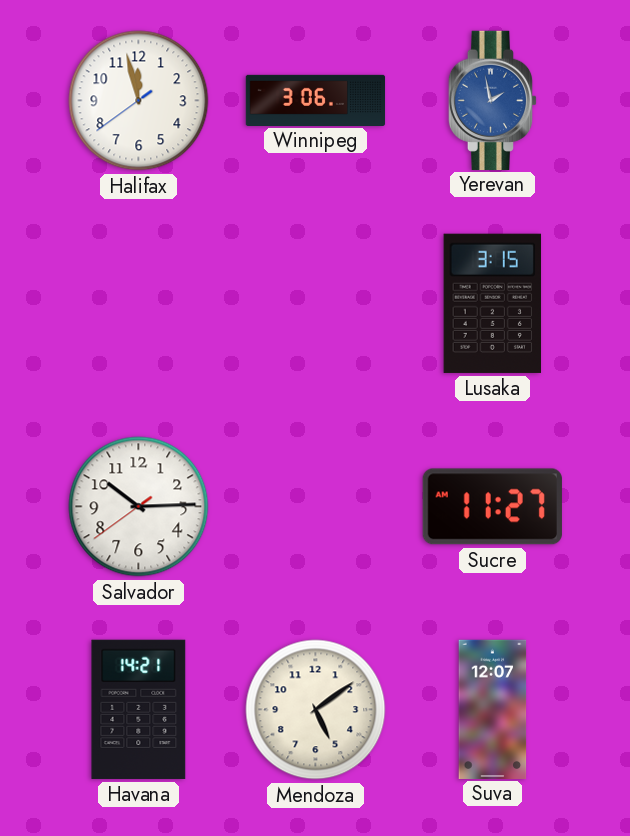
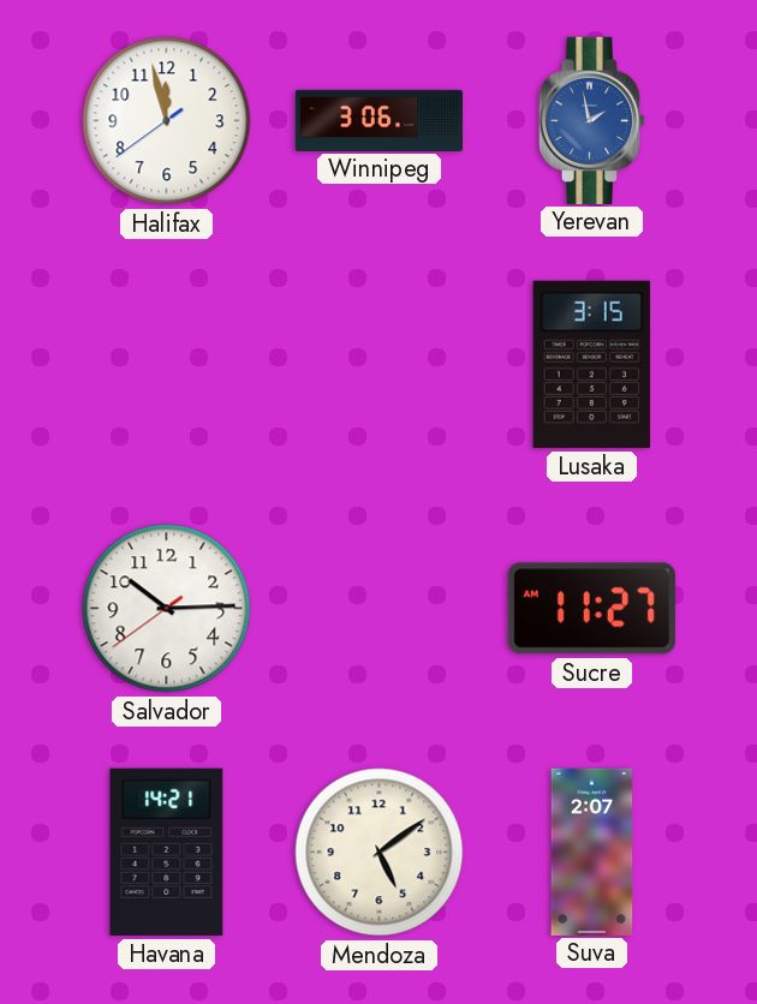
Suva: 12:07 -> 2:07
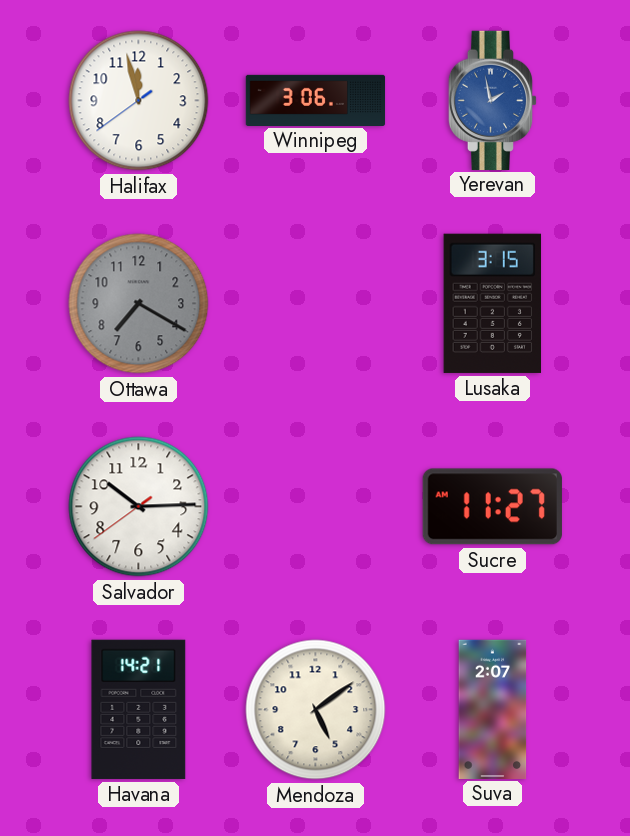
Ottawa: none -> 7:20
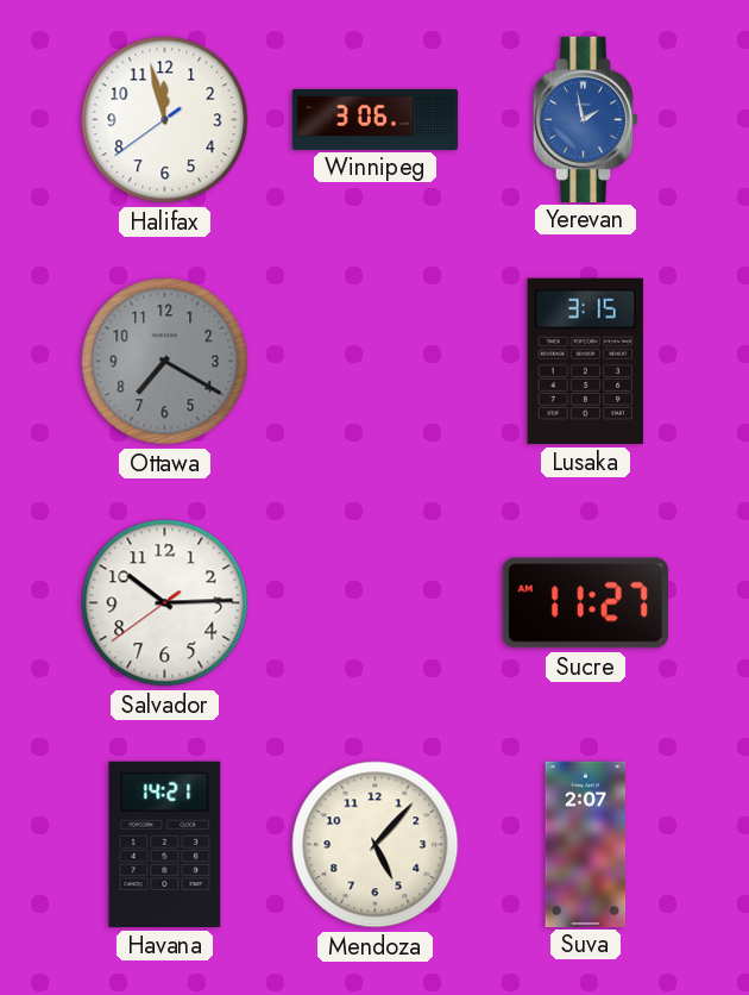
Mendoza: 5:09 -> 5:07
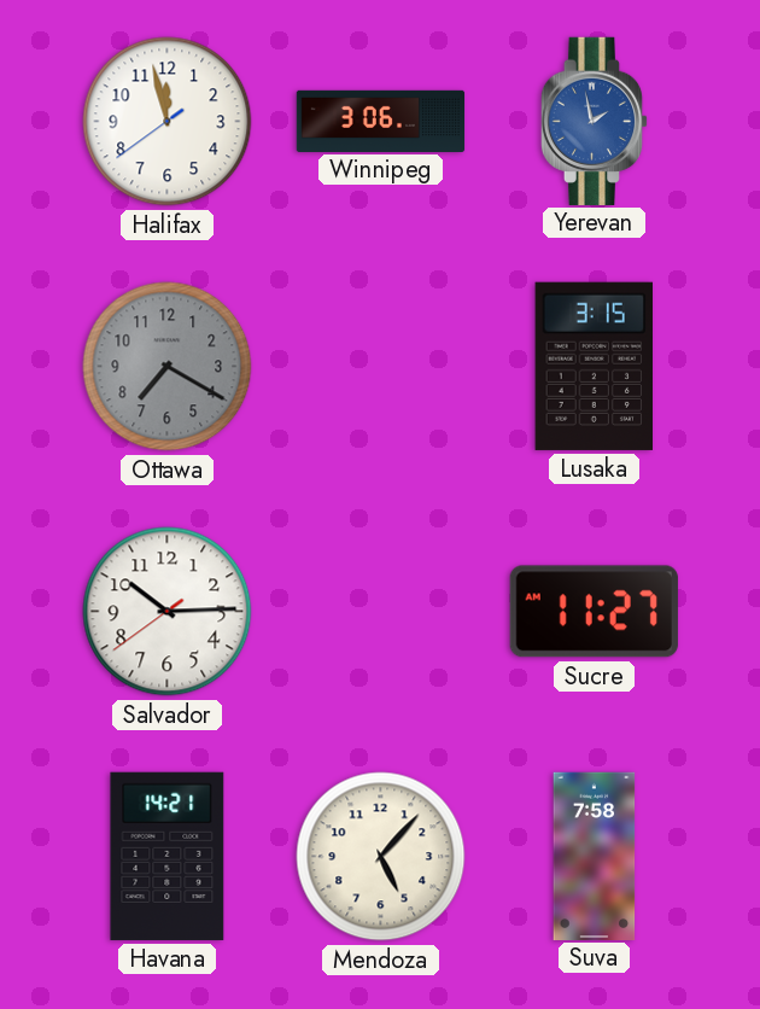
Suva: 2:07 -> 7:58
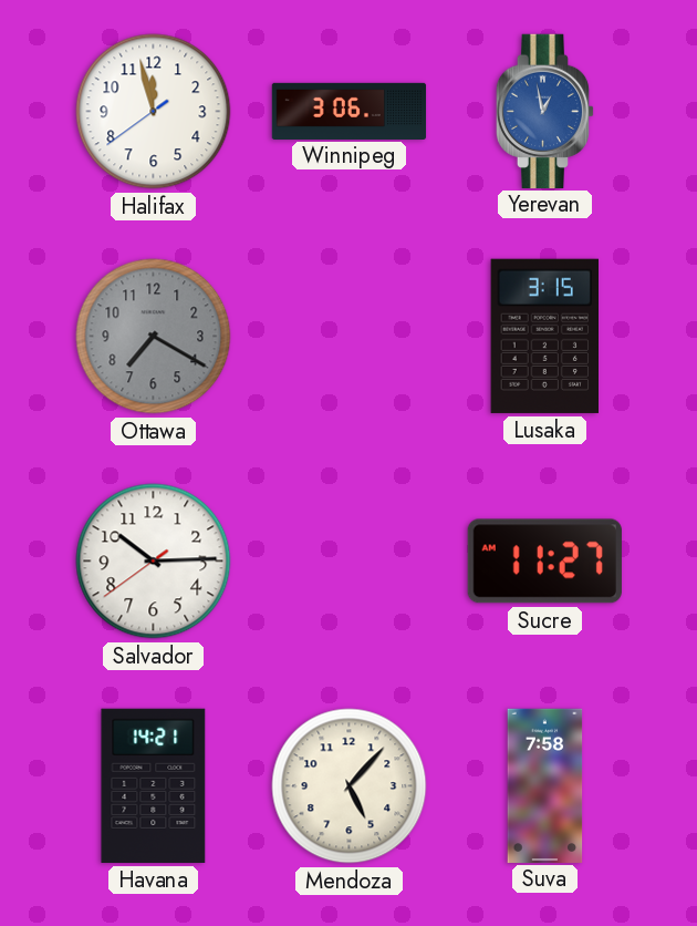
Yerevan: 1:58 -> 12:58
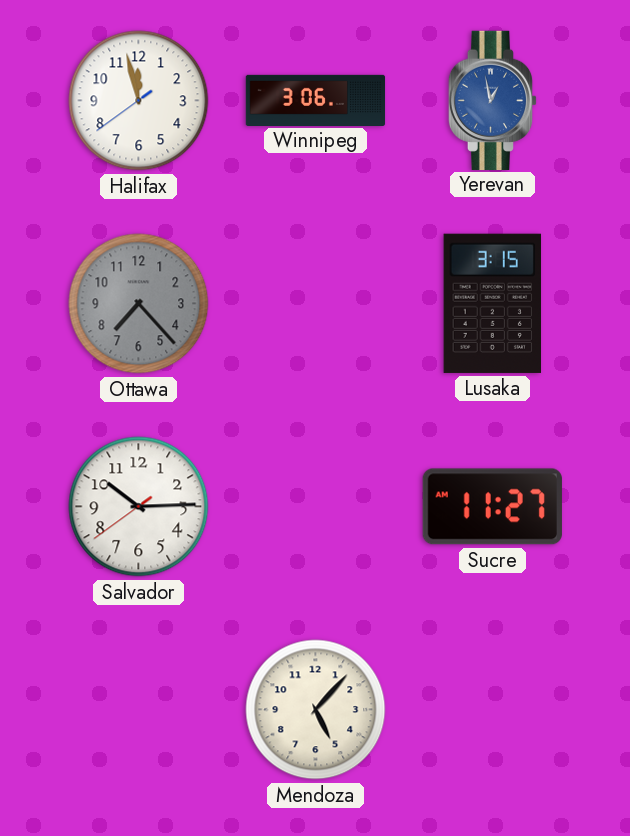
Ottawa: 7:20 -> 7:23
Havana: 14:21 -> none
Suva: 7:58 -> none
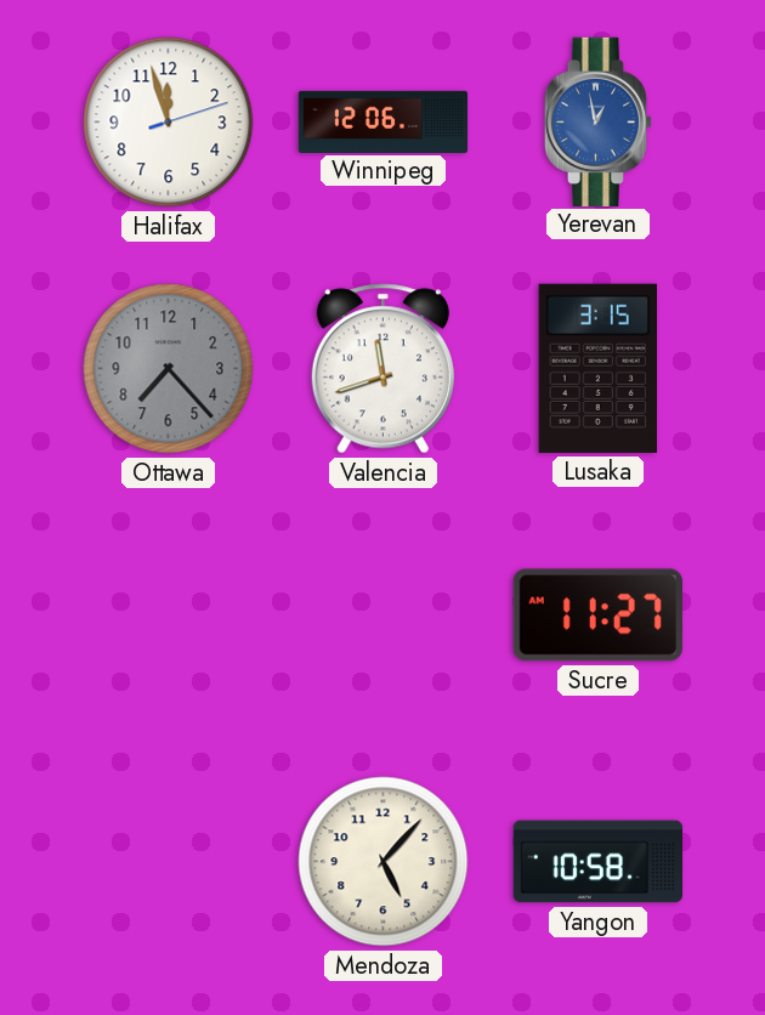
Halifax: 11:57:39 -> 11:57:12
Winnipeg: 3:06 -> 12:06
Valencia: none -> 11:42
Salvador: 10:14 -> none
Yangon: none -> 10:58
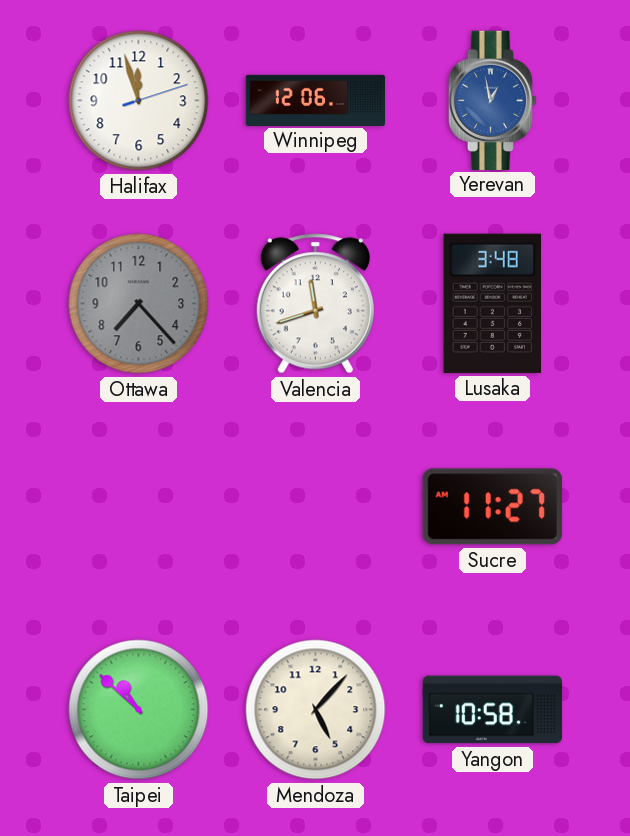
Lusaka: 3:15 -> 3:48
Taipei: none -> 10:52
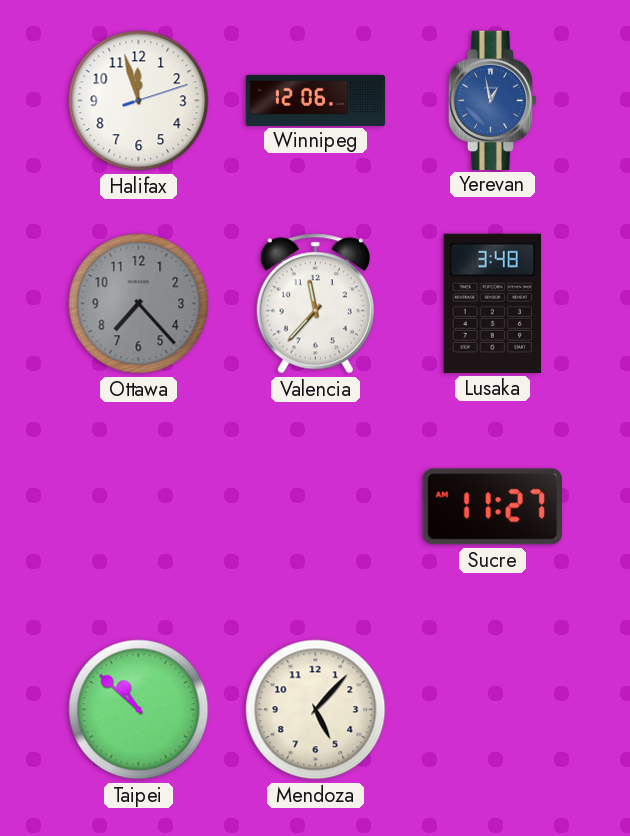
Valencia: 11:42 -> 11:37
Yangon: 10:58 -> none
